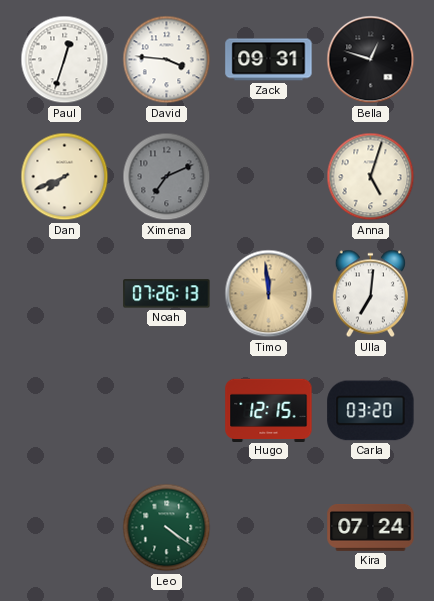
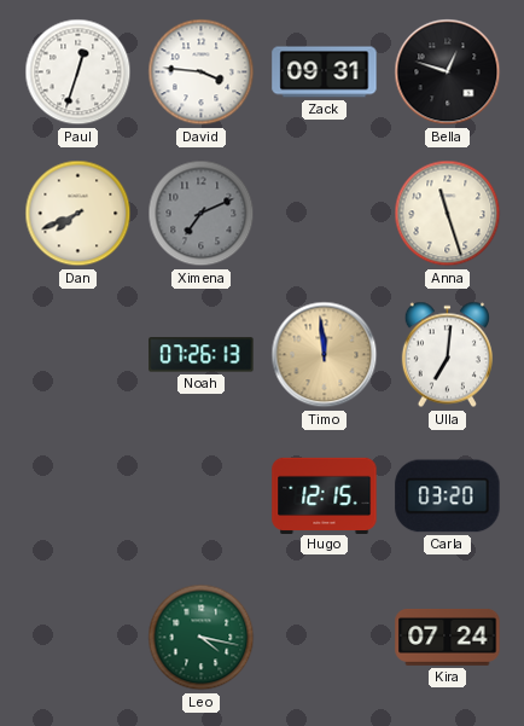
Anna: 5:03 -> 11:27
Leo: 4:21 -> 4:17
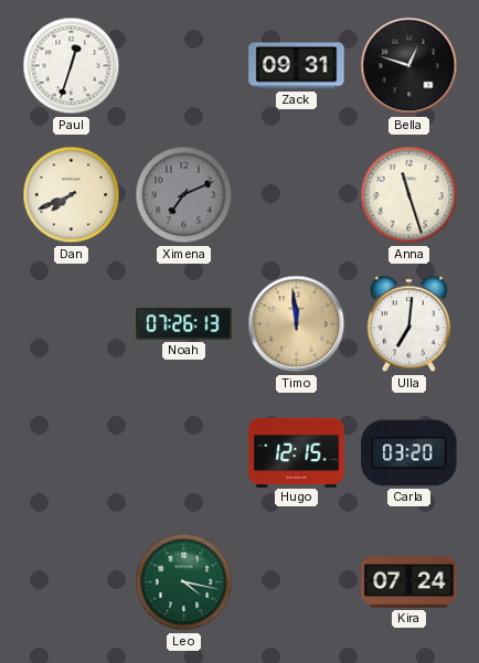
David: 3:46 -> none
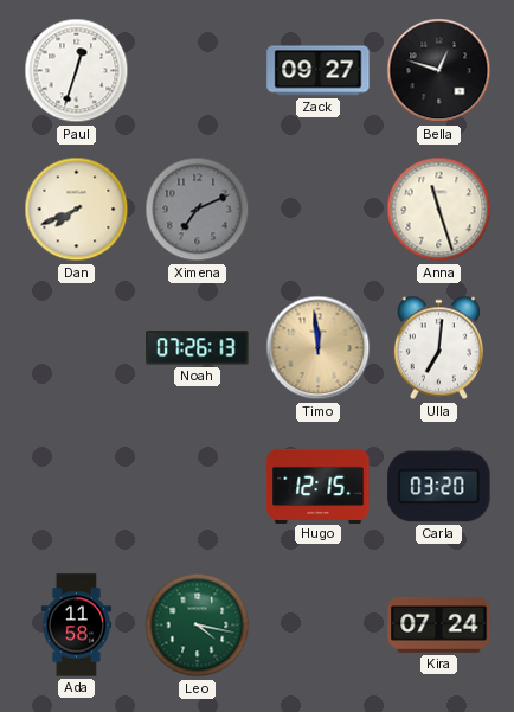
Zack: 09:31 -> 09:27
Ada: none -> 11:58
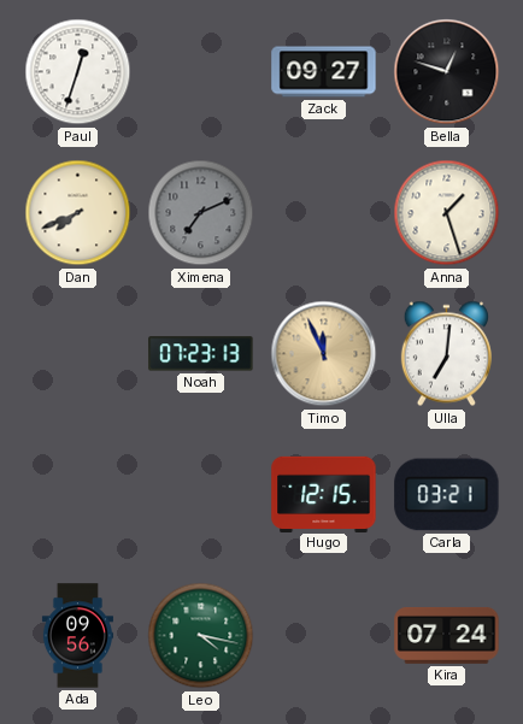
Anna: 11:27 -> 1:27
Noah: 07:26 -> 07:23
Timo: 11:59 -> 11:56
Carla: 03:20 -> 03:21
Ada: 11:58 -> 09:56
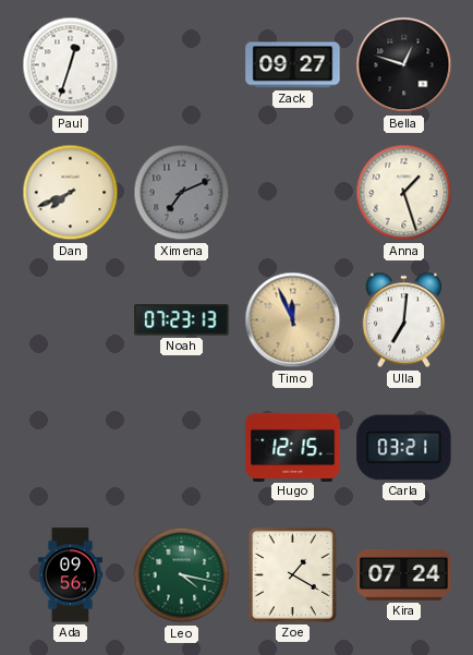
Zoe: none -> 1:20
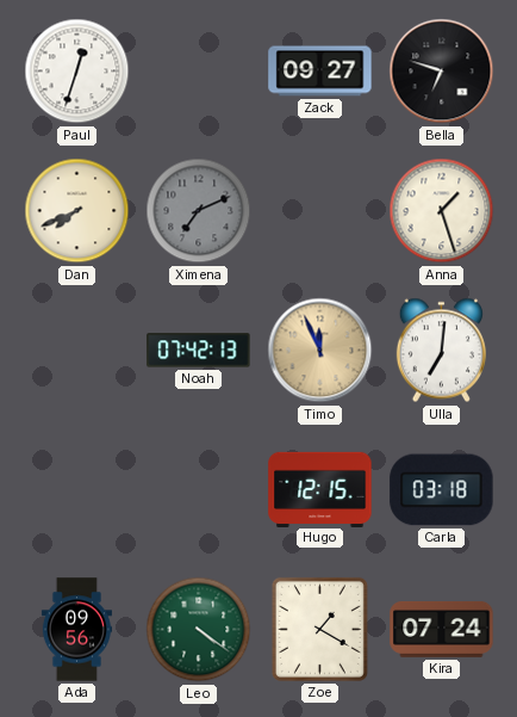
Bella: 12:48 -> 6:48
Noah: 07:23 -> 07:42
Carla: 03:21 -> 03:18
Leo: 4:17 -> 4:21
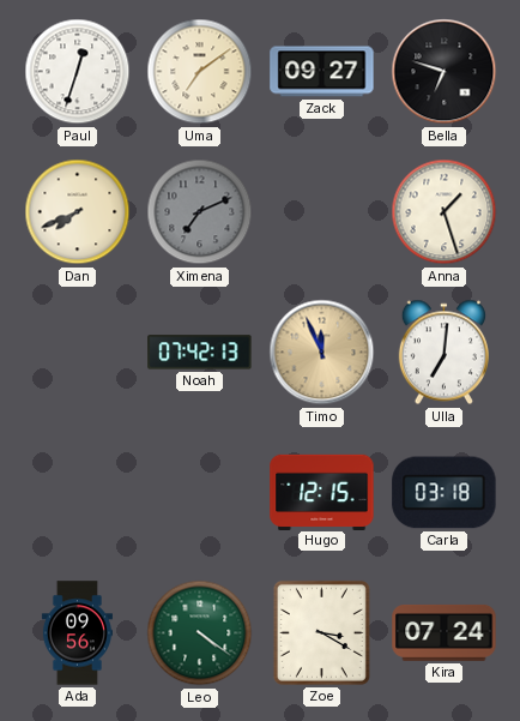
Uma: none -> 7:09
Zoe: 1:20 -> 3:20
